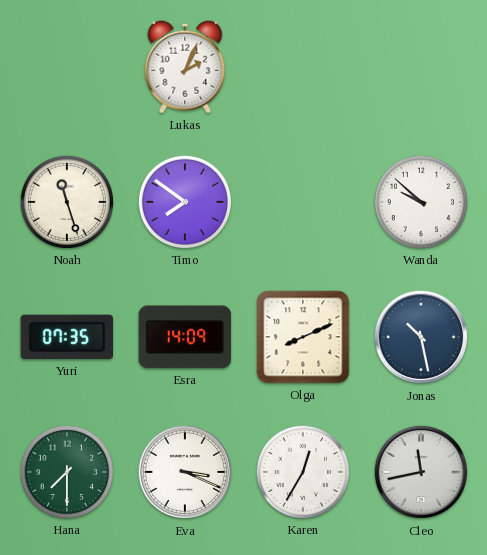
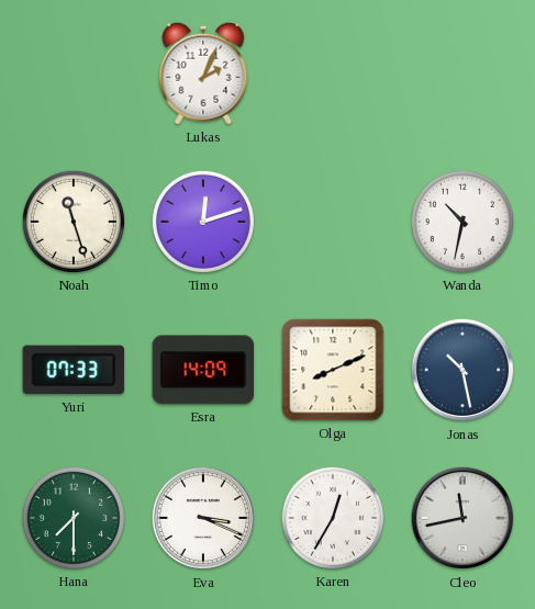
Timo: 7:51 -> 12:12
Wanda: 9:52 -> 10:32
Yuri: 07:35 -> 07:33
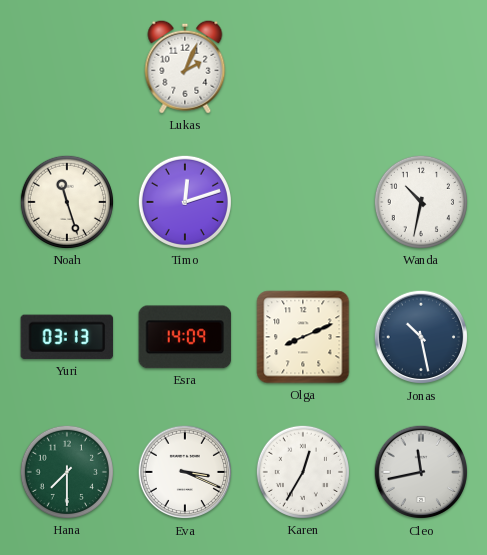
Yuri: 07:33 -> 03:13
